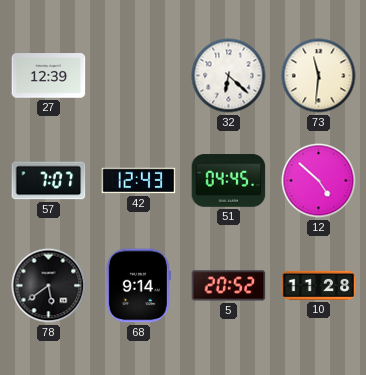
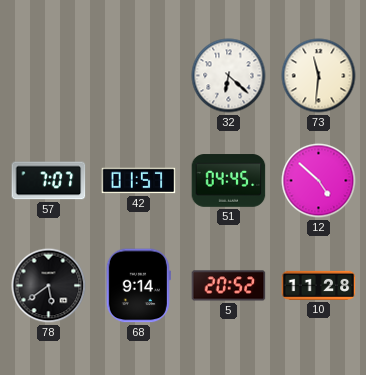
27: 12:39 -> none
42: 12:43 -> 01:57
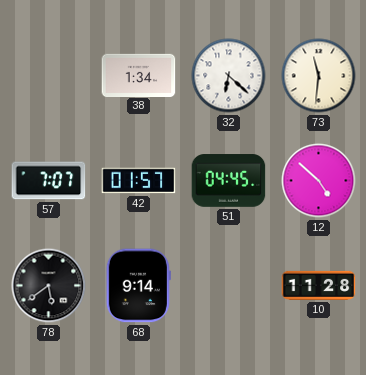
38: none -> 1:34
5: 20:52 -> none
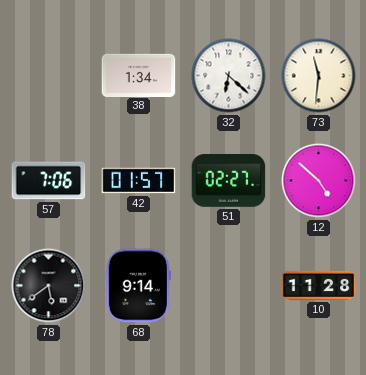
57: 7:07 -> 7:06
51: 04:45 -> 02:27
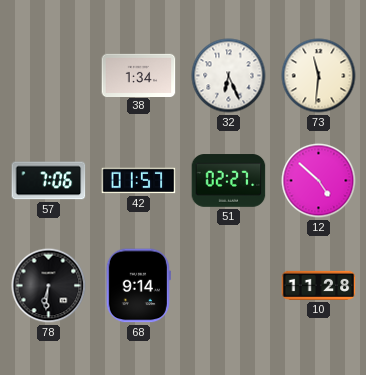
32: 6:22 -> 6:26
78: 5:39 -> 6:31
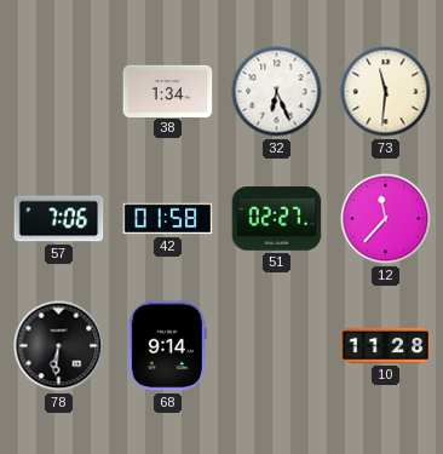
42: 01:57 -> 01:58
12: 4:52 -> 11:37
